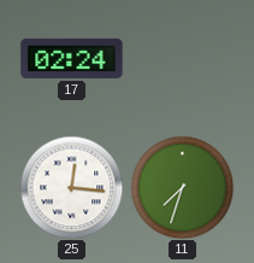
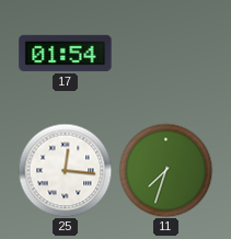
17: 02:24 -> 01:54
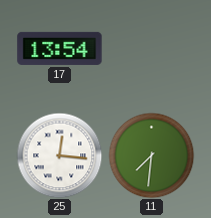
17: 01:54 -> 13:54
11: 7:33 -> 7:31
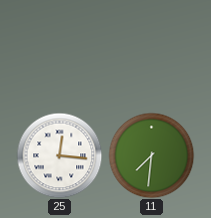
17: 13:54 -> none
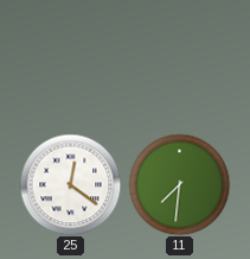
25: 12:16 -> 12:21
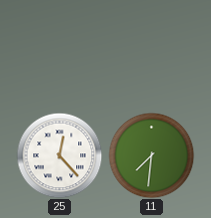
25: 12:21 -> 12:23
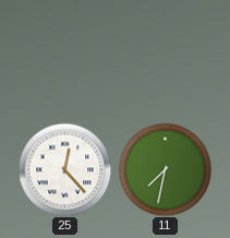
11: 7:31 -> 7:32
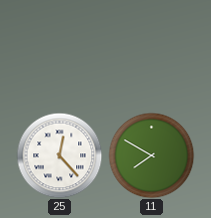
11: 7:32 -> 7:50
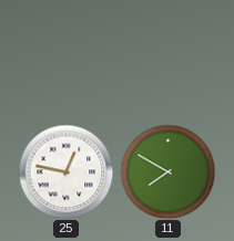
25: 12:23 -> 12:47
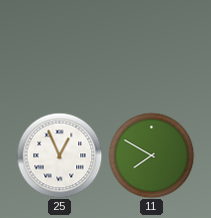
25: 12:47 -> 12:56
